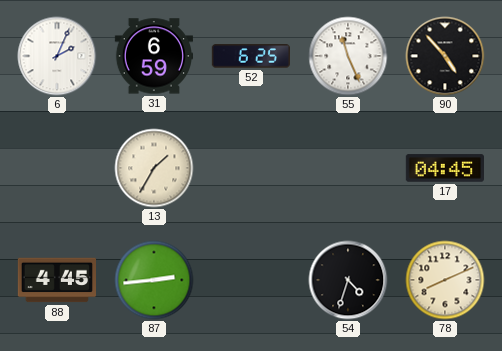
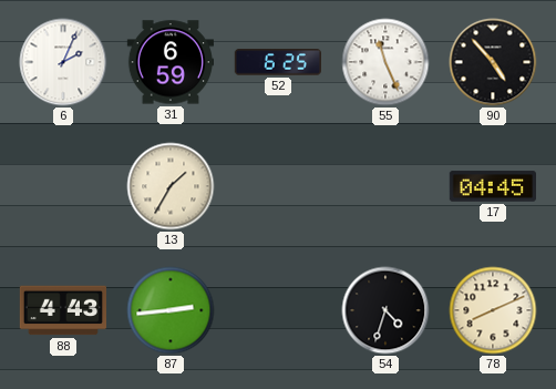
88: 4:45 -> 4:43
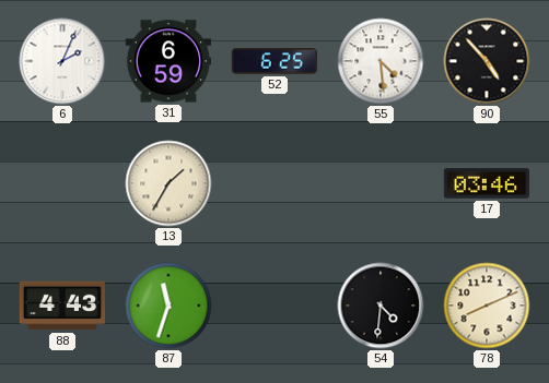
55: 11:26 -> 4:29
17: 04:45 -> 03:46
87: 2:44 -> 11:33
54: 4:33 -> 4:31
